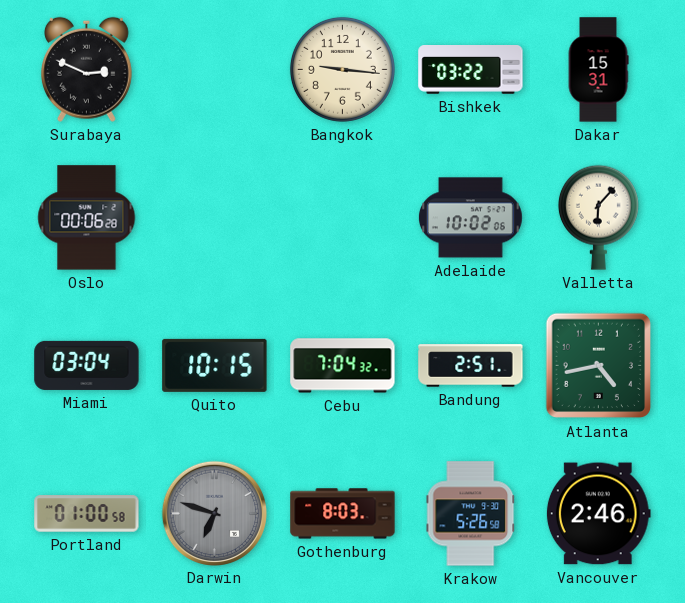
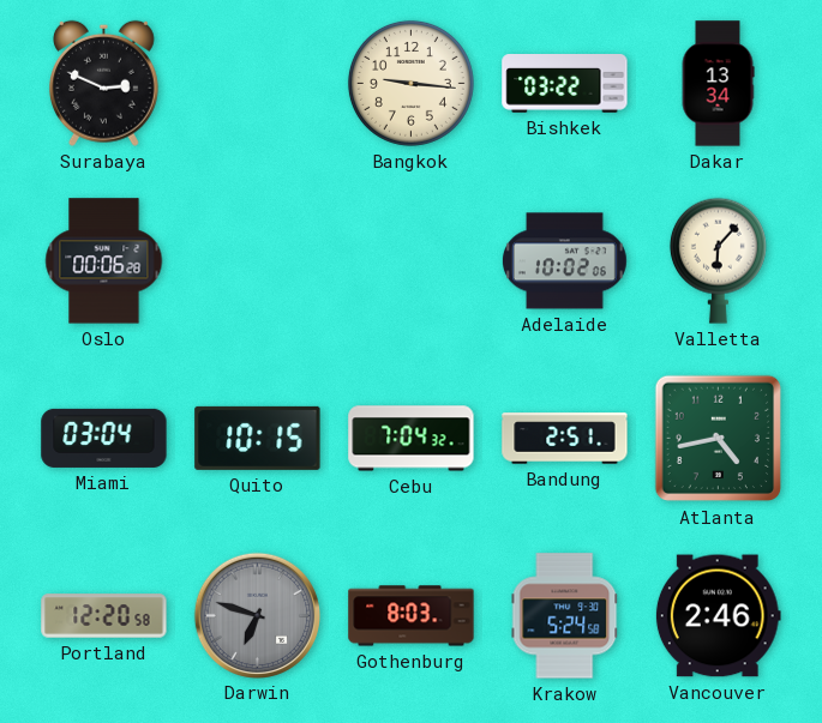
Dakar: 15:31 -> 13:34
Portland: 01:00 -> 12:20
Krakow: 5:26 -> 5:24
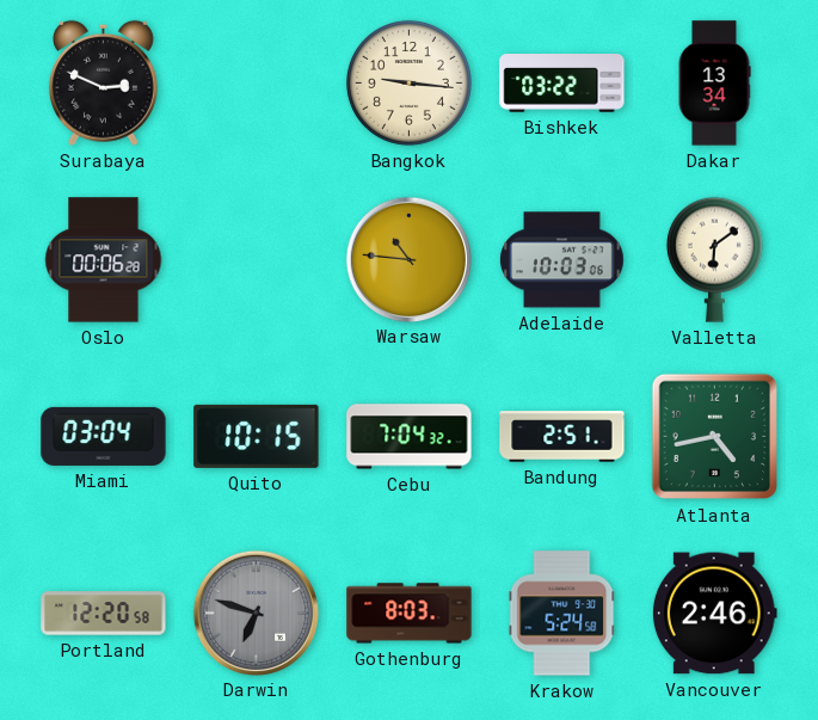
Warsaw: none -> 10:46
Adelaide: 10:02 -> 10:03
Valletta: 6:07 -> 6:09
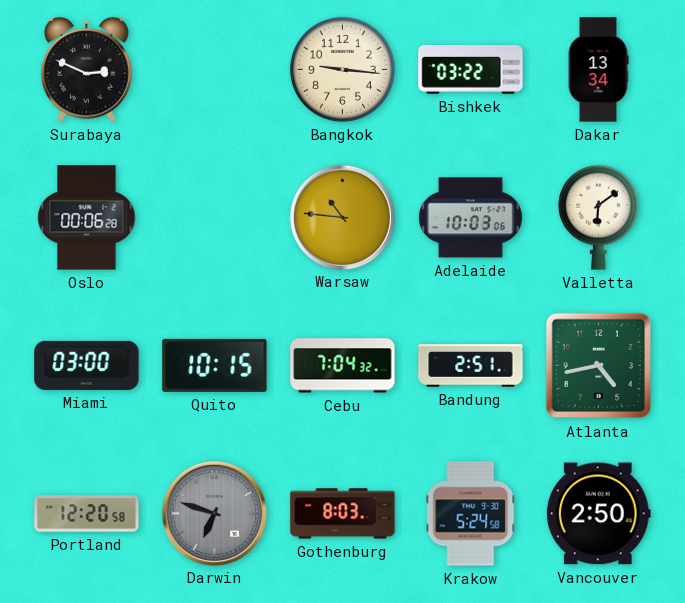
Miami: 03:04 -> 03:00
Vancouver: 2:46 -> 2:50
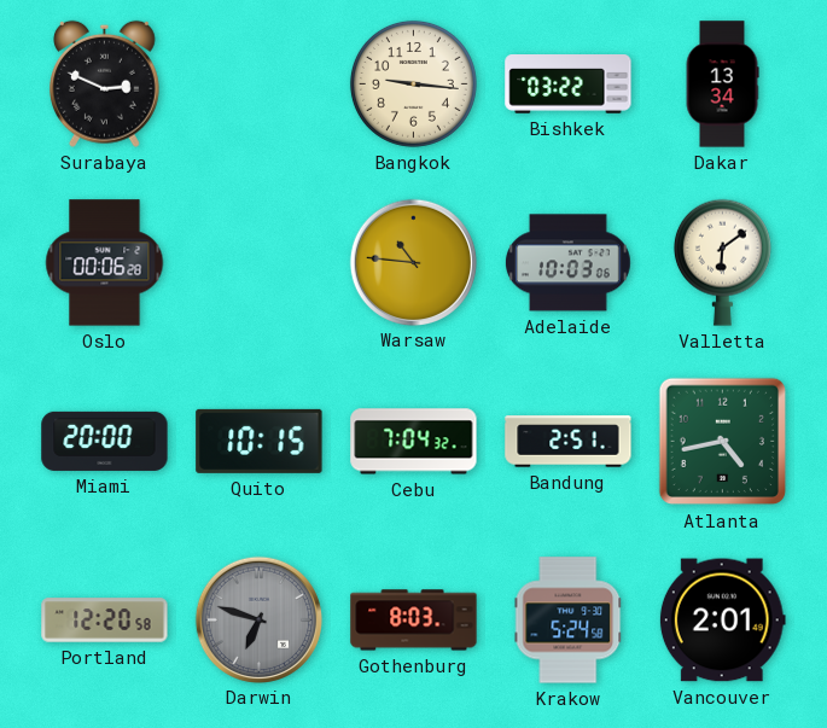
Miami: 03:00 -> 20:00
Vancouver: 2:50 -> 2:01
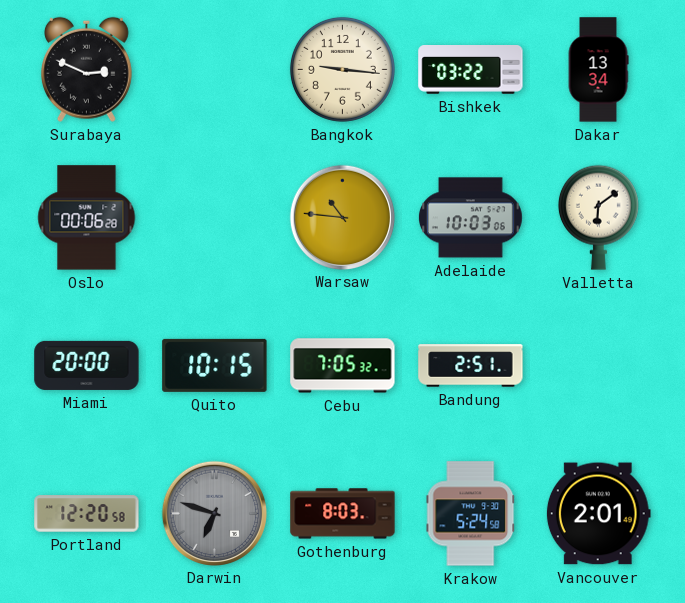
Cebu: 7:04 -> 7:05
Atlanta: 4:43 -> none
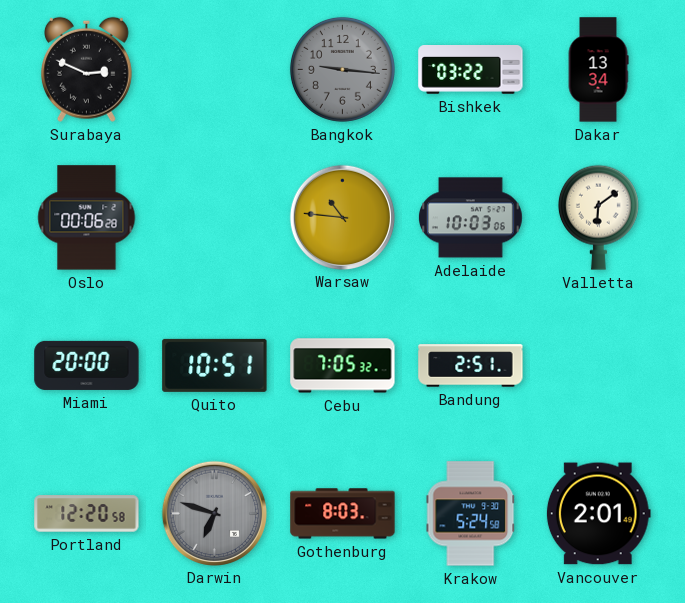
Bangkok dial: cream -> grey
Quito: 10:15 -> 10:51
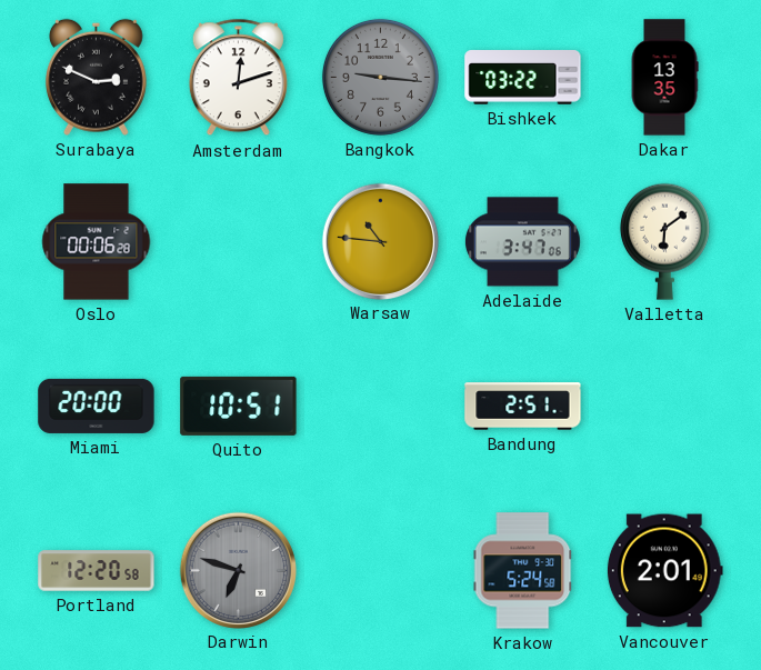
Amsterdam: none -> 12:12
Dakar: 13:34 -> 13:35
Adelaide: 10:03 -> 3:47
Cebu: 7:05 -> none
Gothenburg: 8:03 -> none
